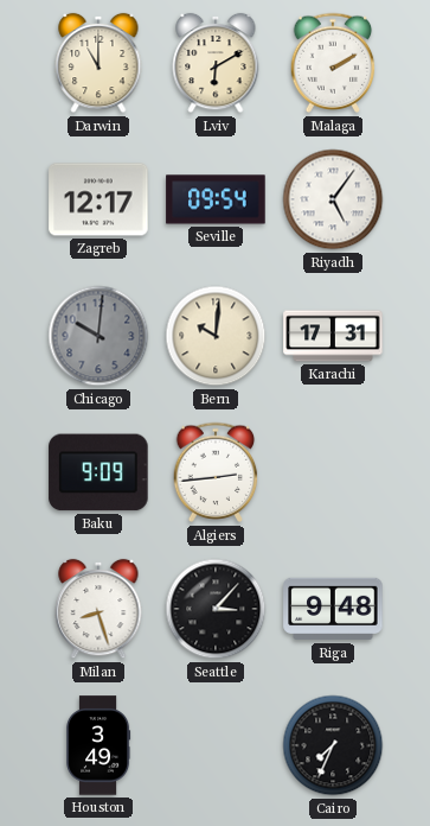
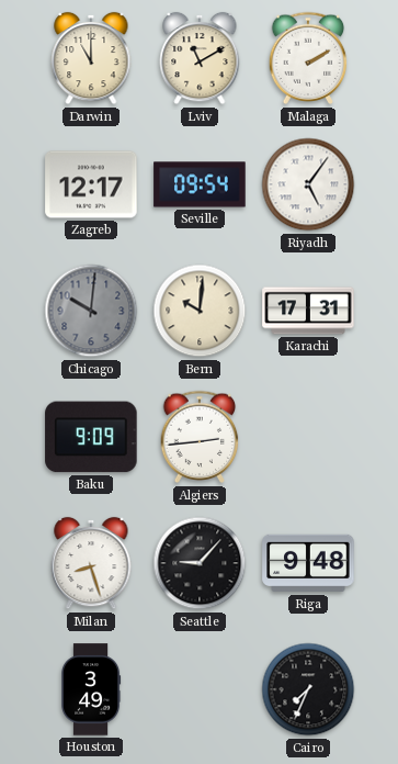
Lviv: 6:10 -> 11:10
Seattle: 3:07 -> 9:07
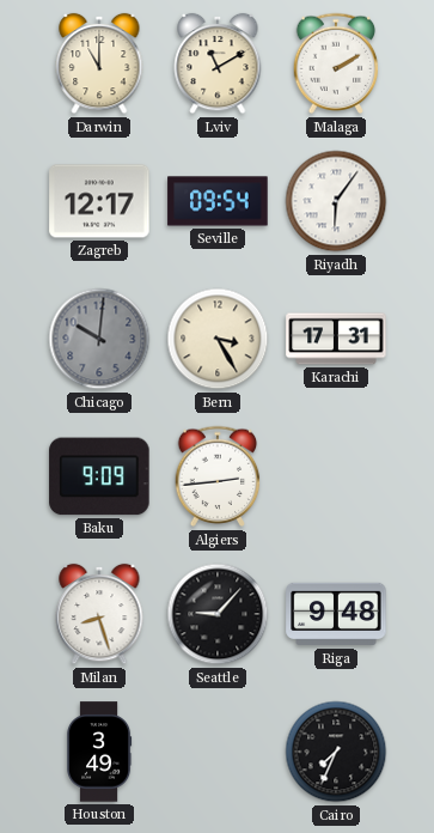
Riyadh: 5:06 -> 6:06
Bern: 10:01 -> 3:25
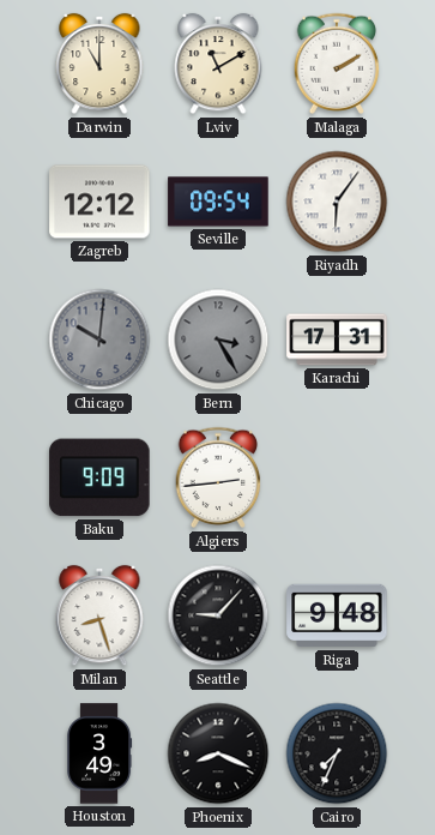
Zagreb: 12:17 -> 12:12
Bern dial: cream -> grey
Phoenix: none -> 8:19
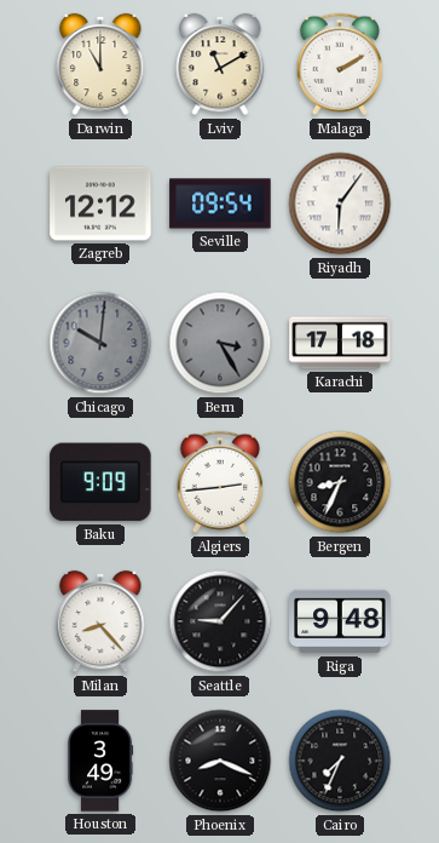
Karachi: 17:31 -> 17:18
Bergen: none -> 8:34
Milan: 8:27 -> 8:23
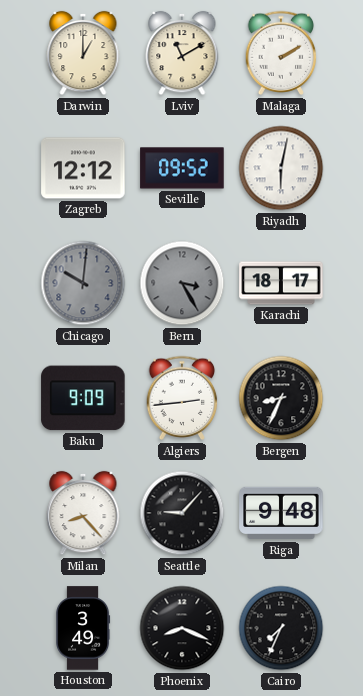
Darwin: 11:00 -> 1:00
Seville: 09:54 -> 09:52
Riyadh: 6:06 -> 6:02
Karachi: 17:18 -> 18:17
